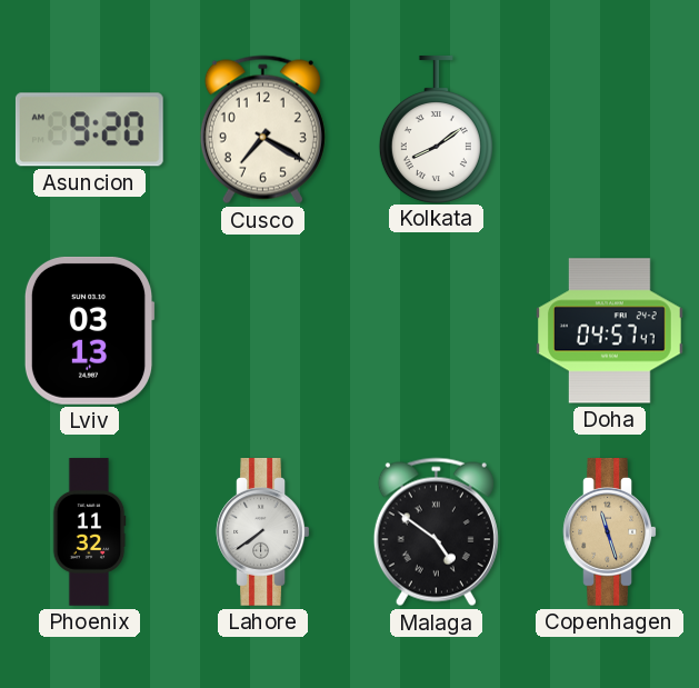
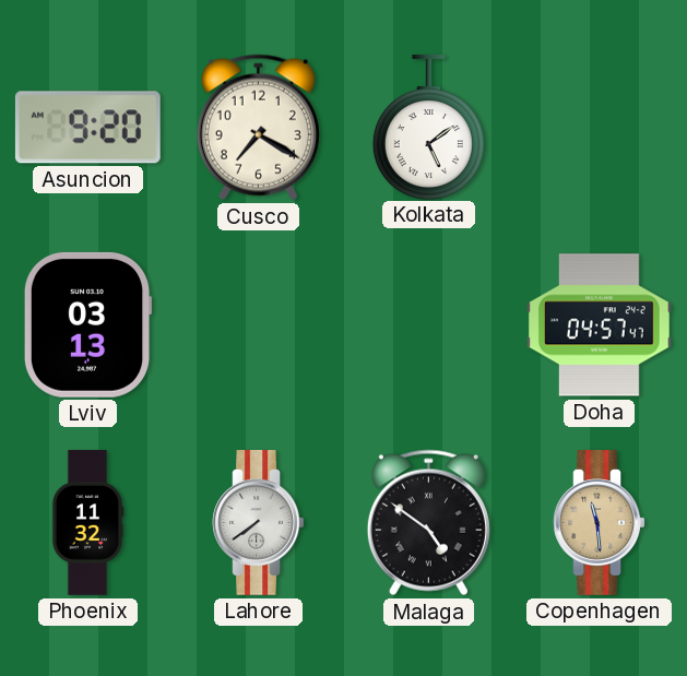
Kolkata: 8:09 -> 5:09
Copenhagen: 11:27 -> 11:29
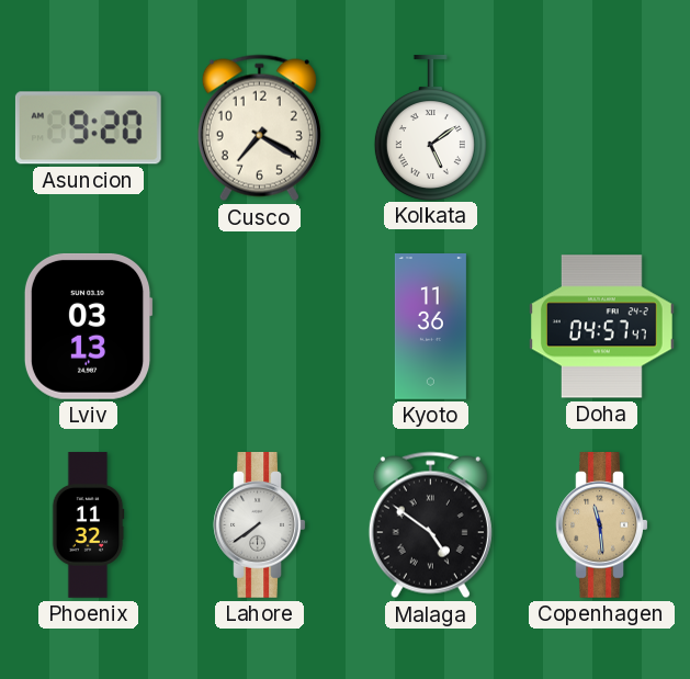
Kyoto: none -> 11:36
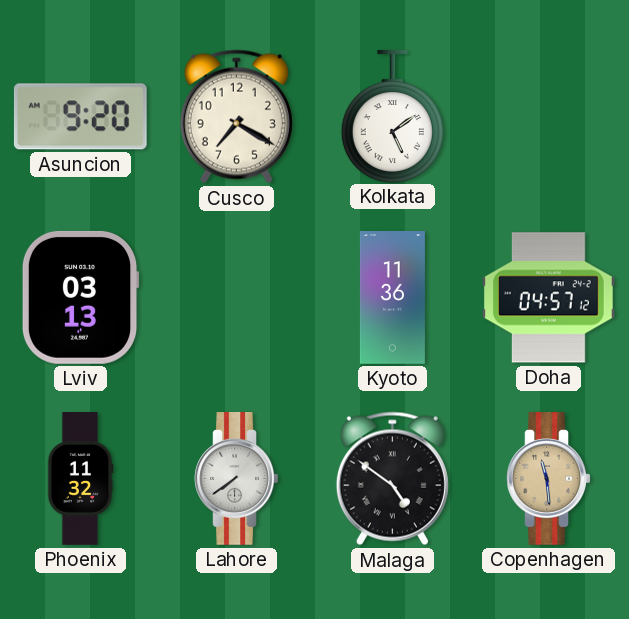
Doha: 04:57:47 -> 04:57:12
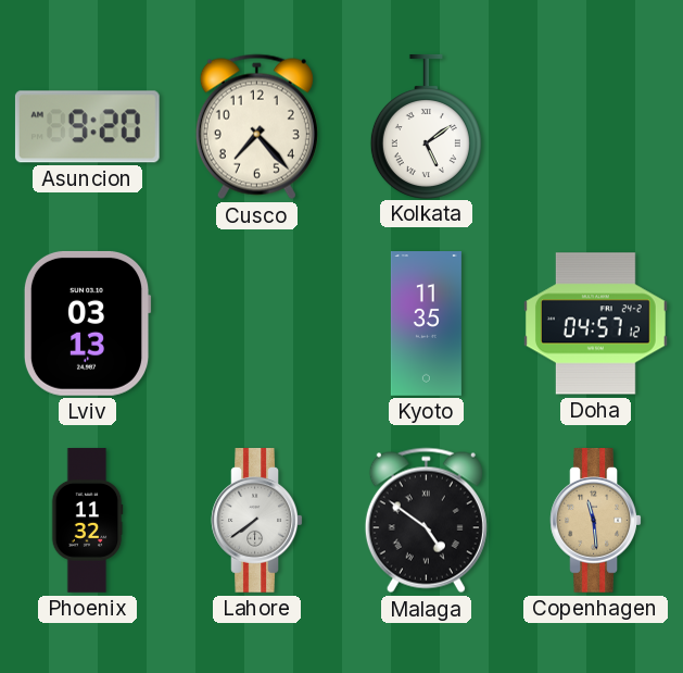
Cusco: 7:20 -> 7:23
Kyoto: 11:36 -> 11:35
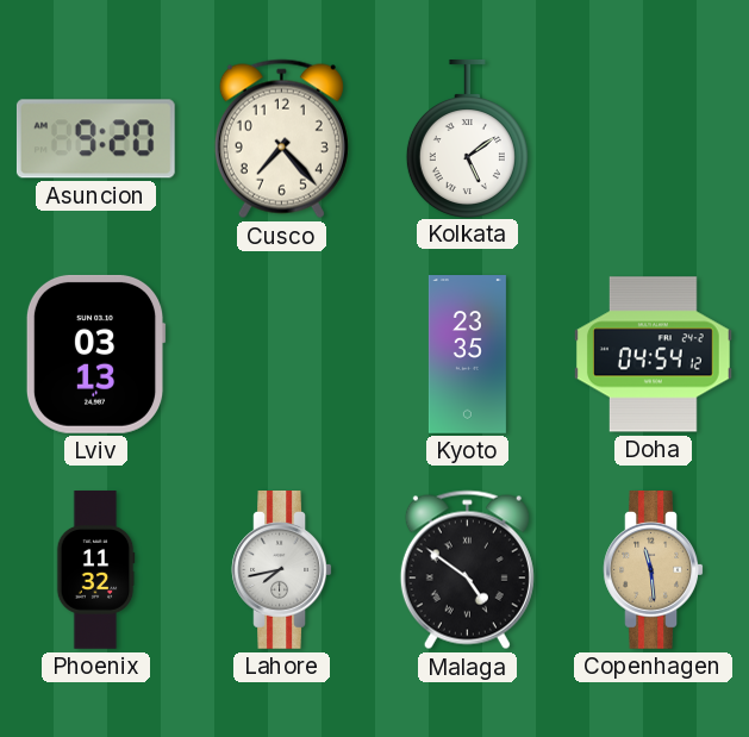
Kyoto: 11:35 -> 23:35
Doha: 04:57 -> 04:54
Lahore: 7:39 -> 7:43
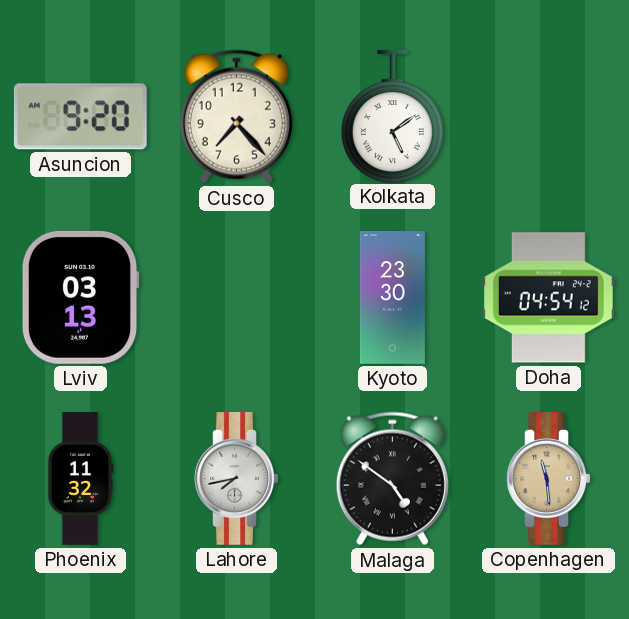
Kyoto: 23:35 -> 23:30
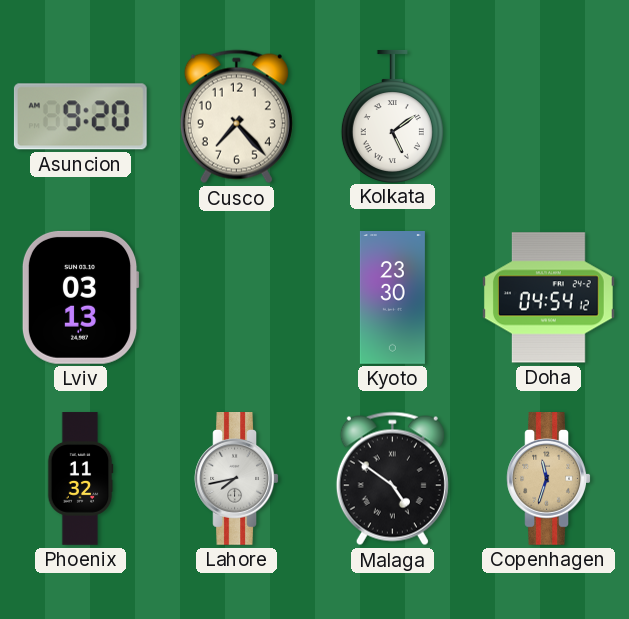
Copenhagen: 11:29 -> 11:33
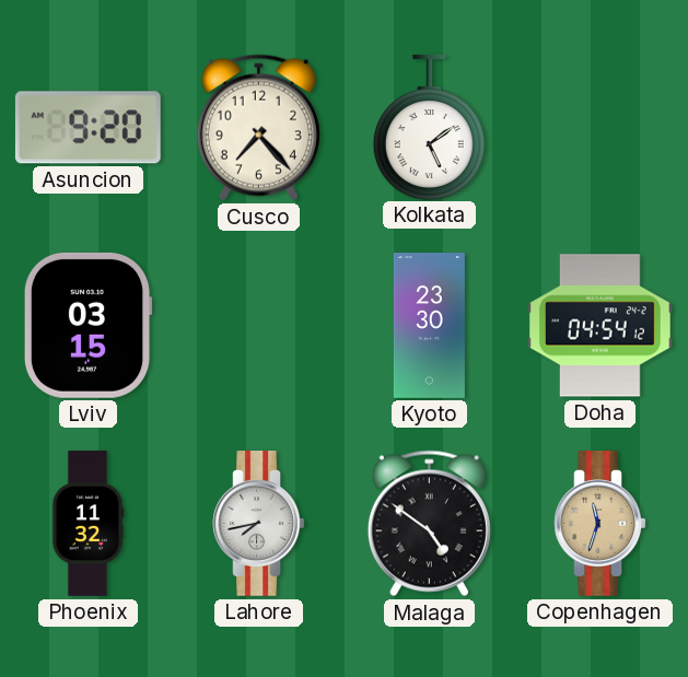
Lviv: 03:13 -> 03:15
